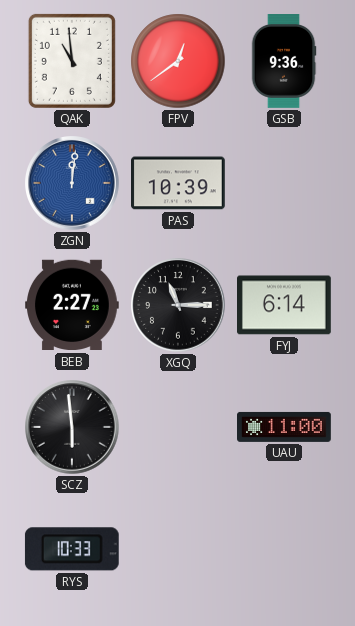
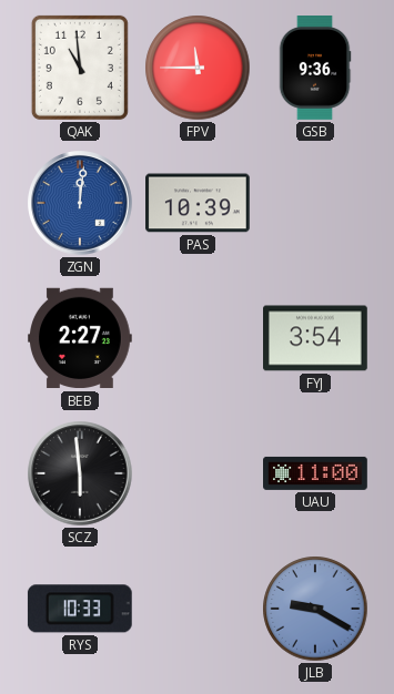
FPV: 12:39 -> 11:45
XGQ: 11:15 -> none
FYJ: 6:14 -> 3:54
JLB: none -> 9:20
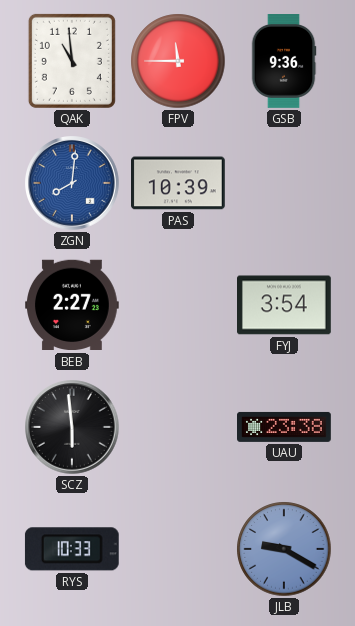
ZGN: 12:01 -> 8:01
UAU: 11:00 -> 23:38
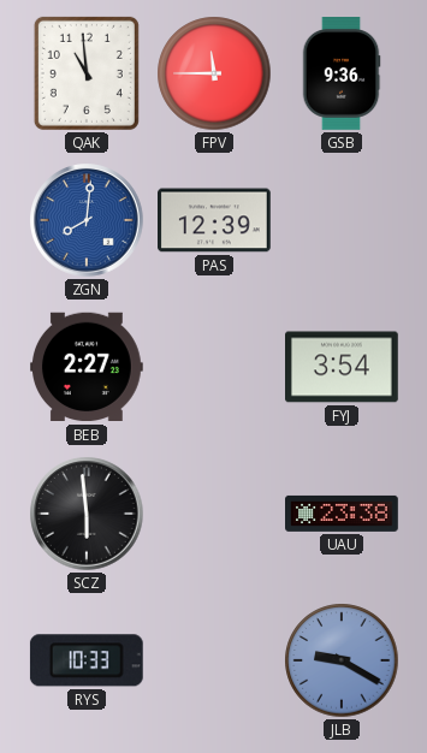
PAS: 10:39 -> 12:39
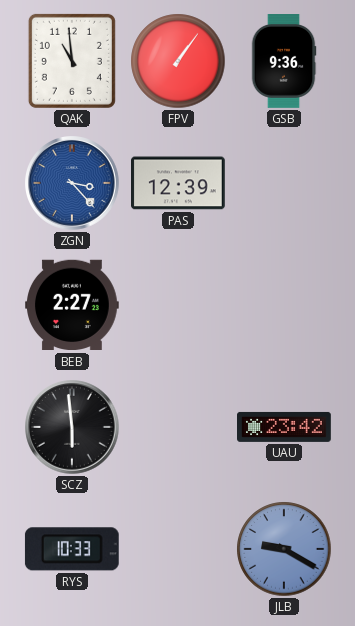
FPV: 11:45 -> 1:06
ZGN: 8:01 -> 3:23
FYJ: 3:54 -> none
UAU: 23:38 -> 23:42
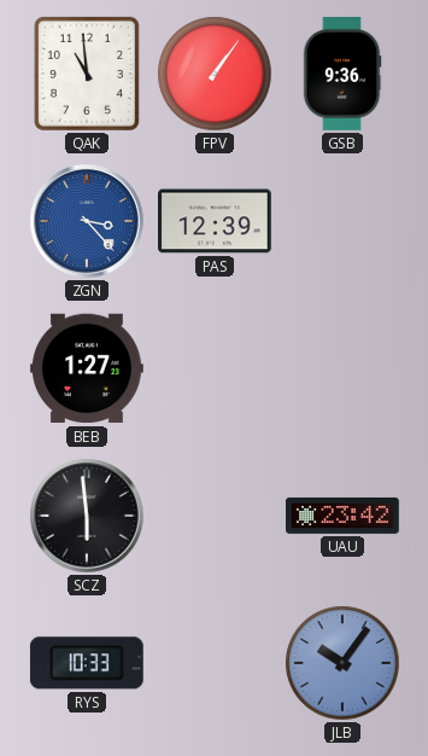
BEB: 2:27 -> 1:27
JLB: 9:20 -> 10:06
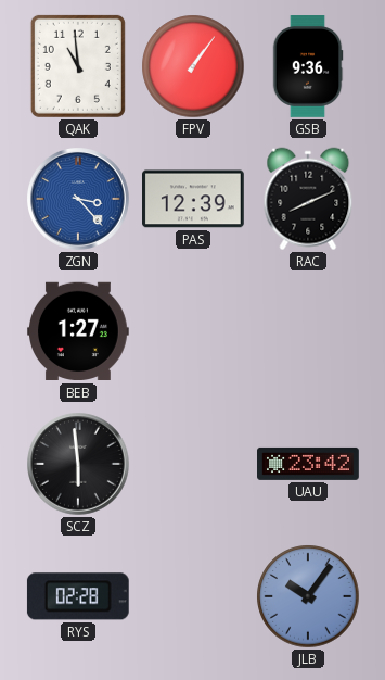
RAC: none -> 8:11
RYS: 10:33 -> 02:28
